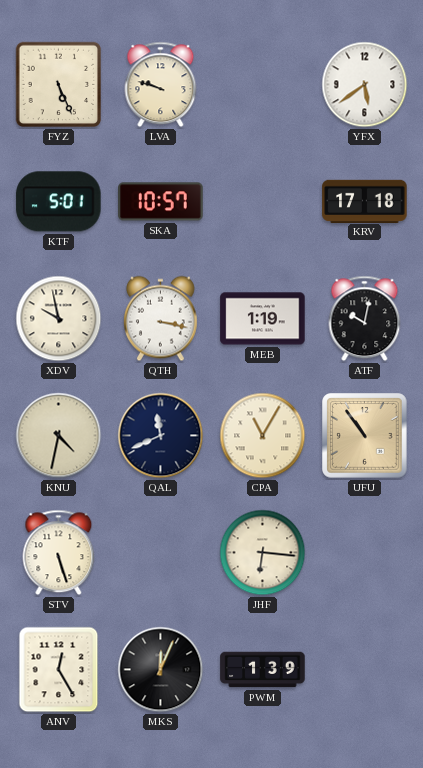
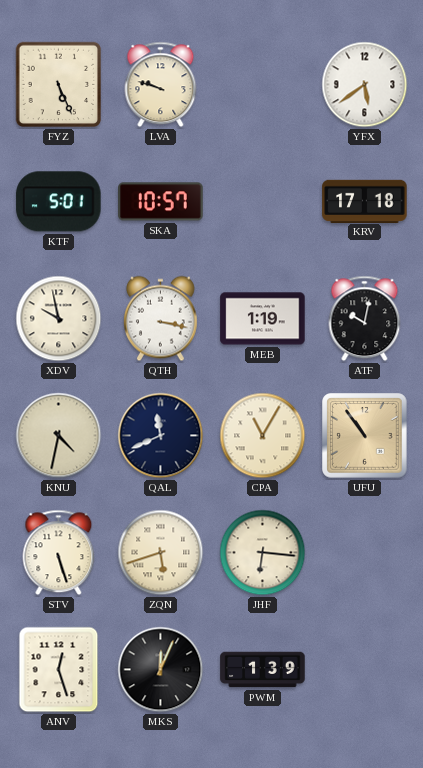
ZQN: none -> 5:42
ANV: 12:25 -> 12:27
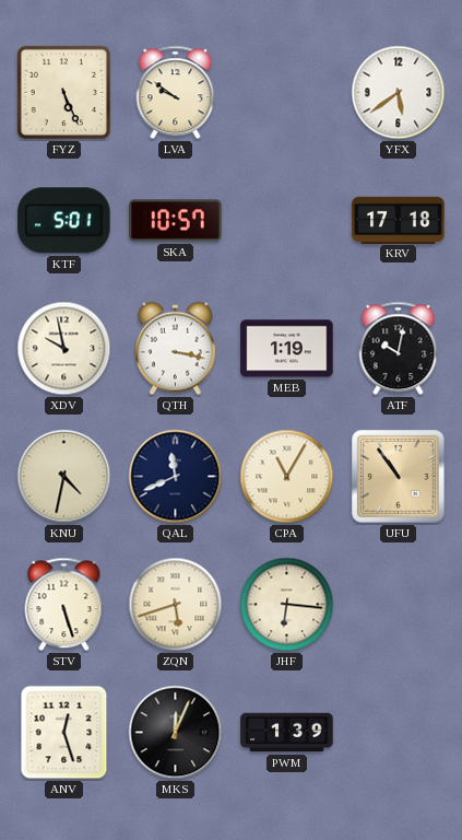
LVA: 9:48 -> 9:51
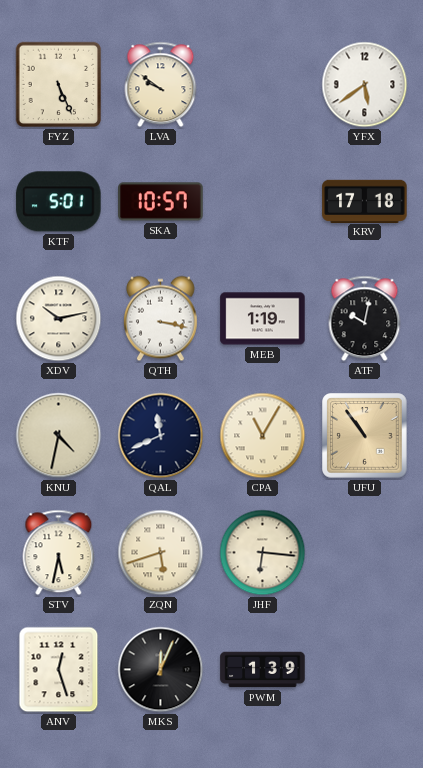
XDV: 9:58 -> 10:13
STV: 5:27 -> 5:32
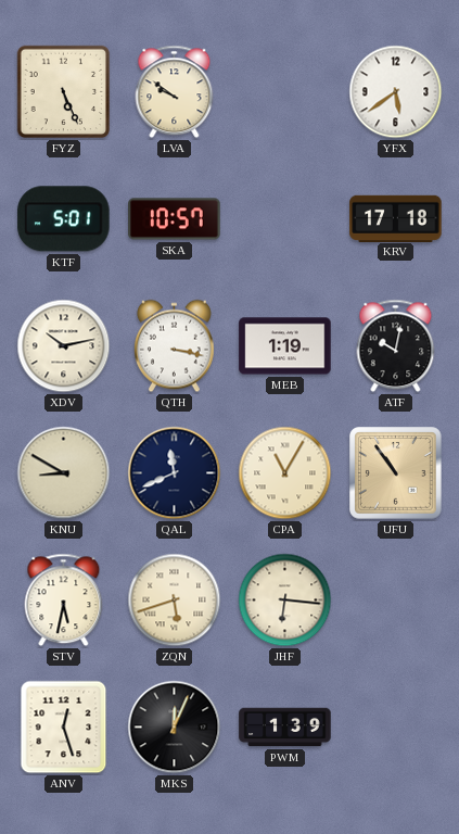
KNU: 4:32 -> 8:50
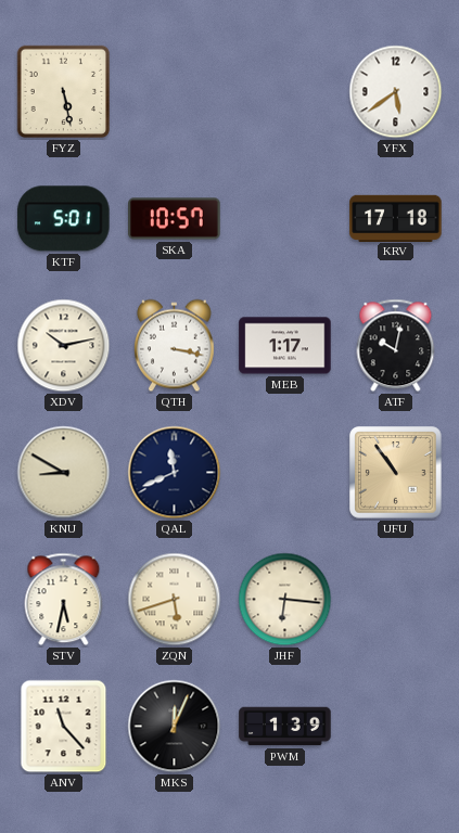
FYZ: 5:26 -> 5:28
LVA: 9:51 -> none
MEB: 1:19 -> 1:17
CPA: 11:05 -> none
ANV: 12:27 -> 11:23
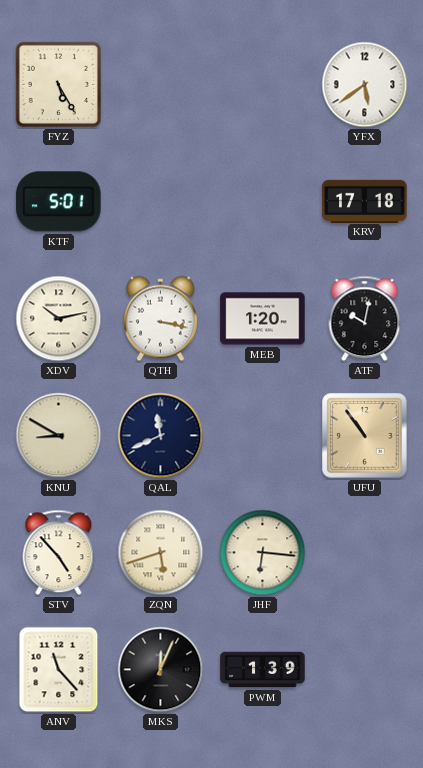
FYZ: 5:28 -> 5:25
SKA: 10:57 -> none
MEB: 1:17 -> 1:20
STV: 5:32 -> 4:53
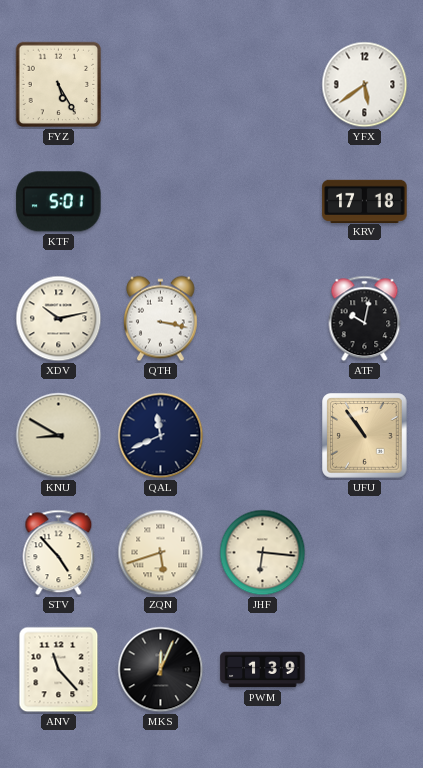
MEB: 1:20 -> none
